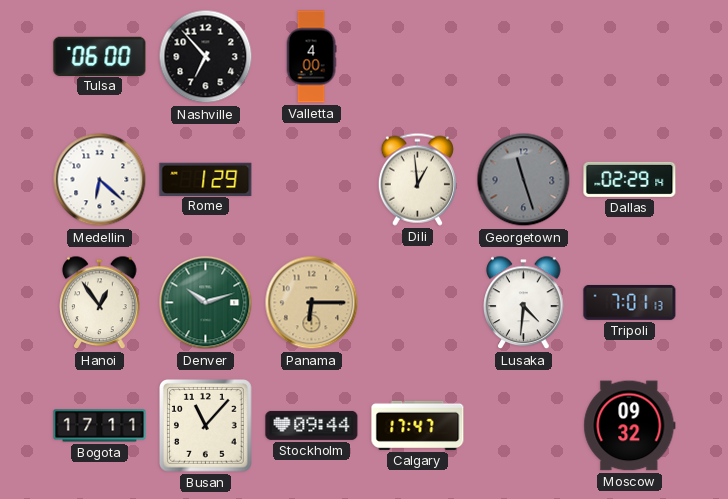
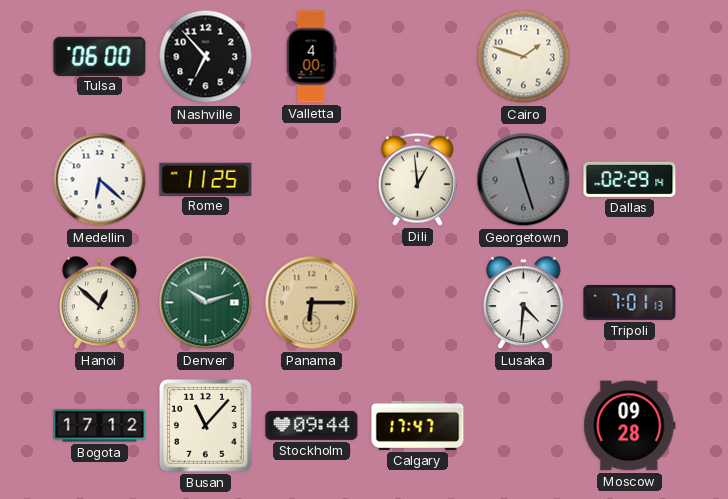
Cairo: none -> 1:48
Rome: 1:29 -> 11:25
Hanoi: 12:54 -> 12:52
Bogota: 17:11 -> 17:12
Moscow: 09:32 -> 09:28
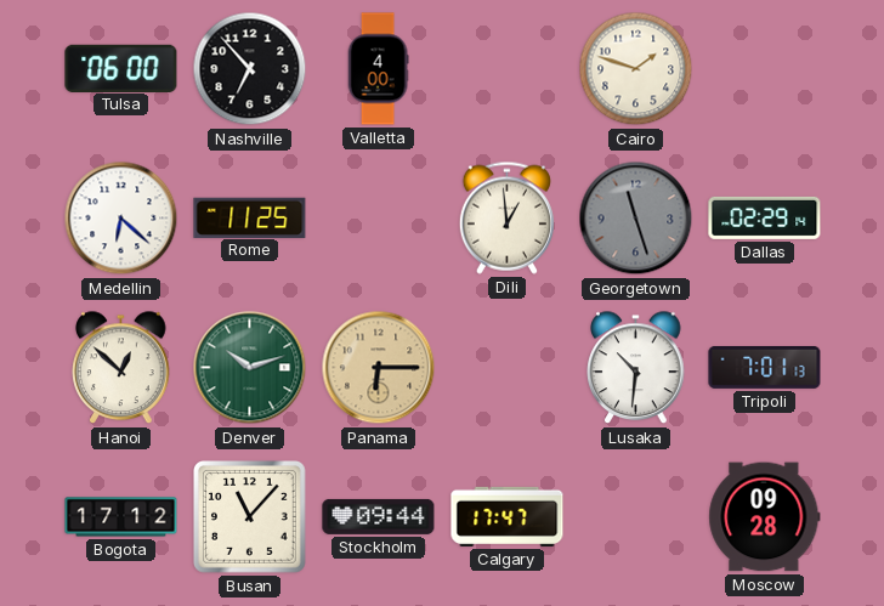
Lusaka: 4:31 -> 10:31
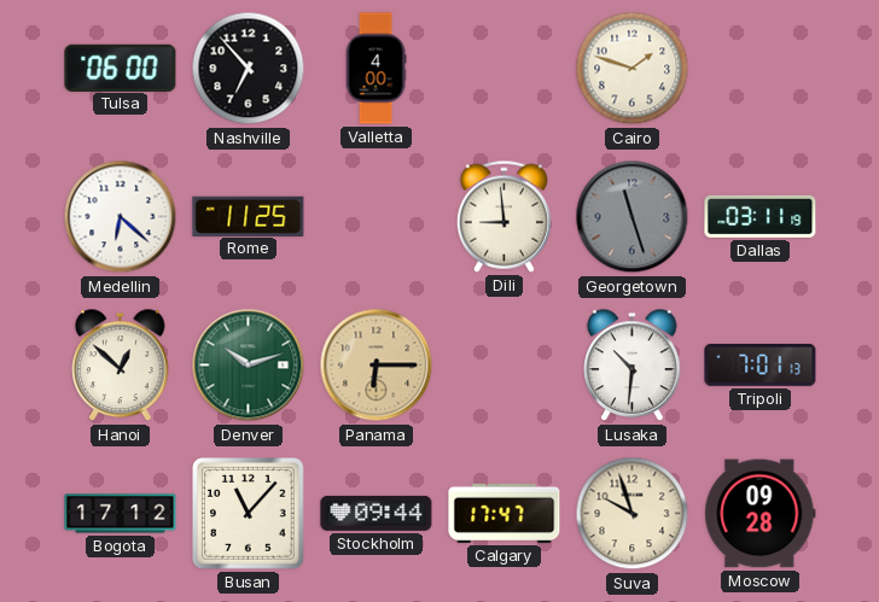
Dili: 12:59 -> 8:59
Dallas: 02:29 -> 03:11
Suva: none -> 9:57
